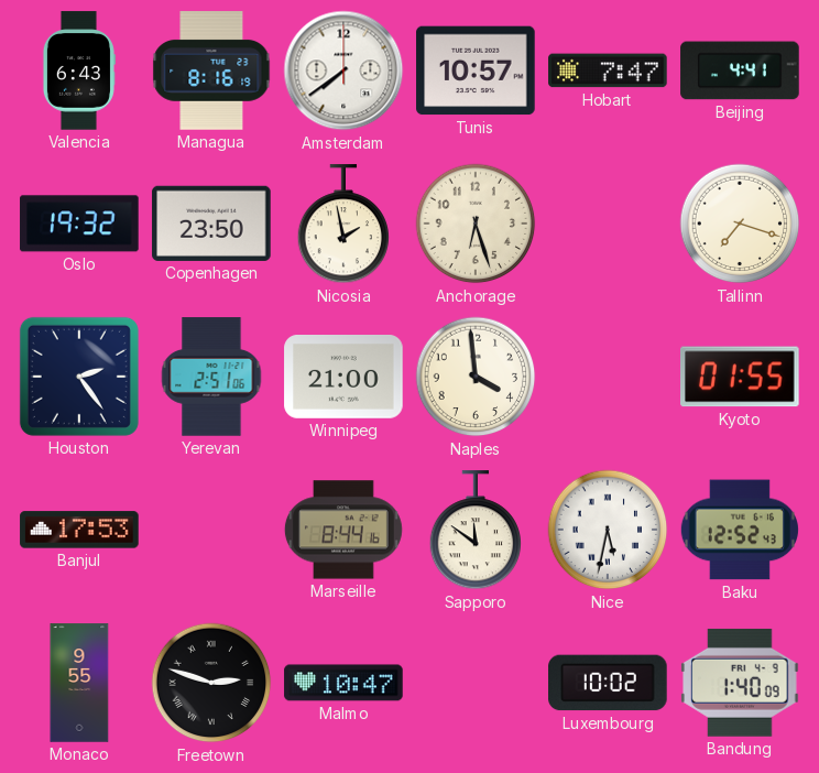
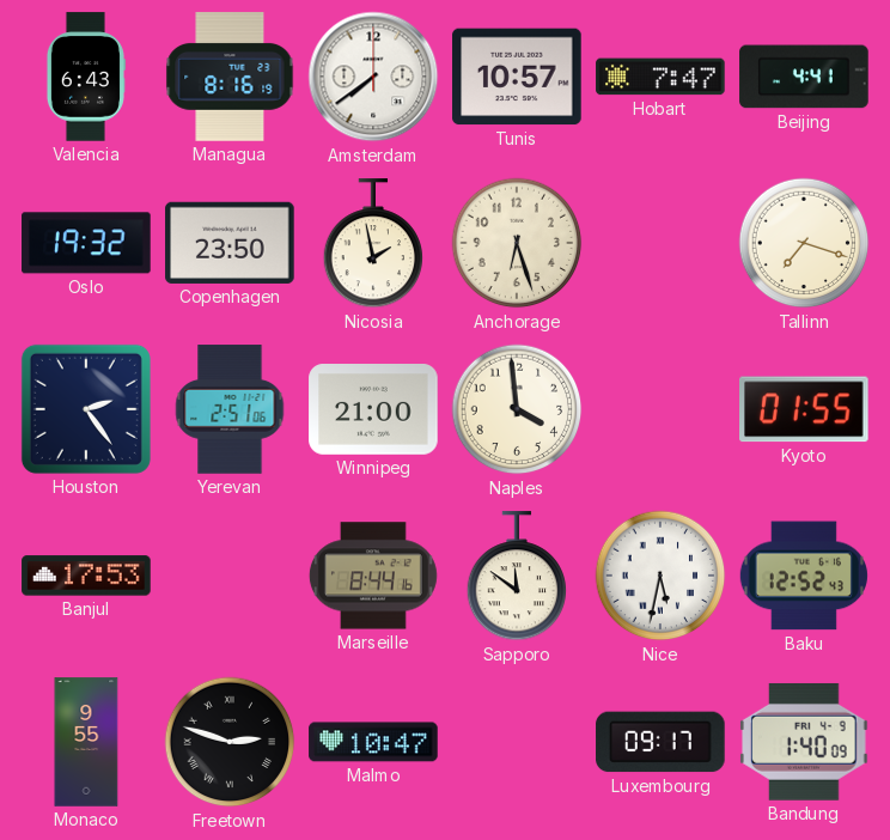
Luxembourg: 10:02 -> 09:17
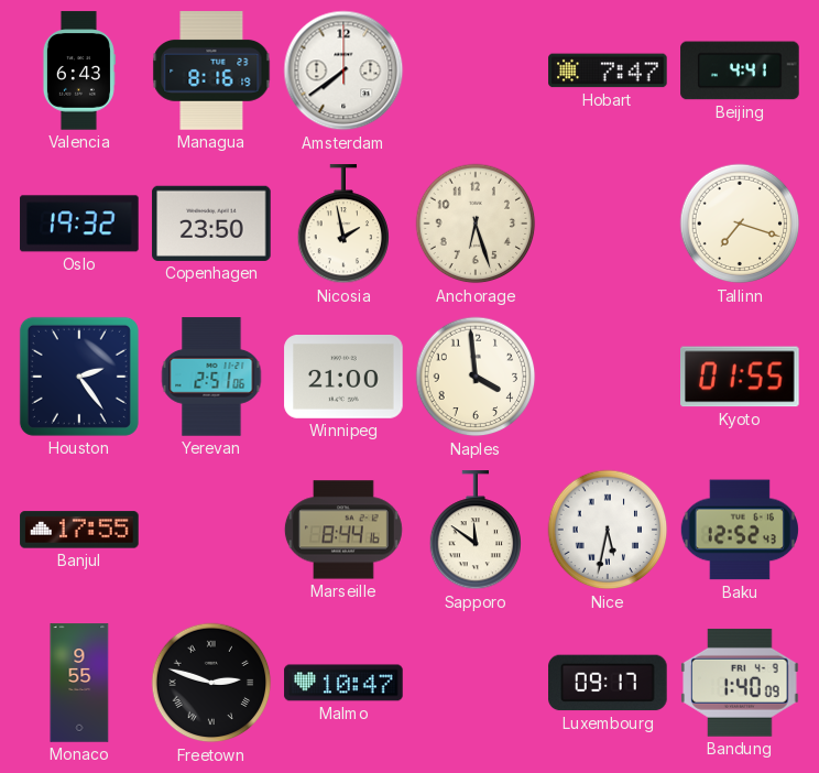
Tunis: 10:57 -> none
Banjul: 17:53 -> 17:55
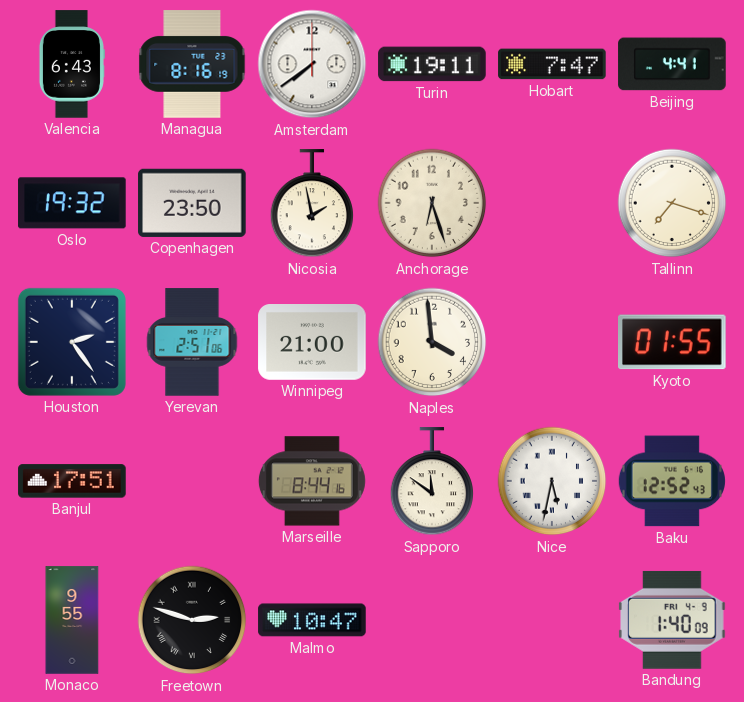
Turin: none -> 19:11
Banjul: 17:55 -> 17:51
Luxembourg: 09:17 -> none
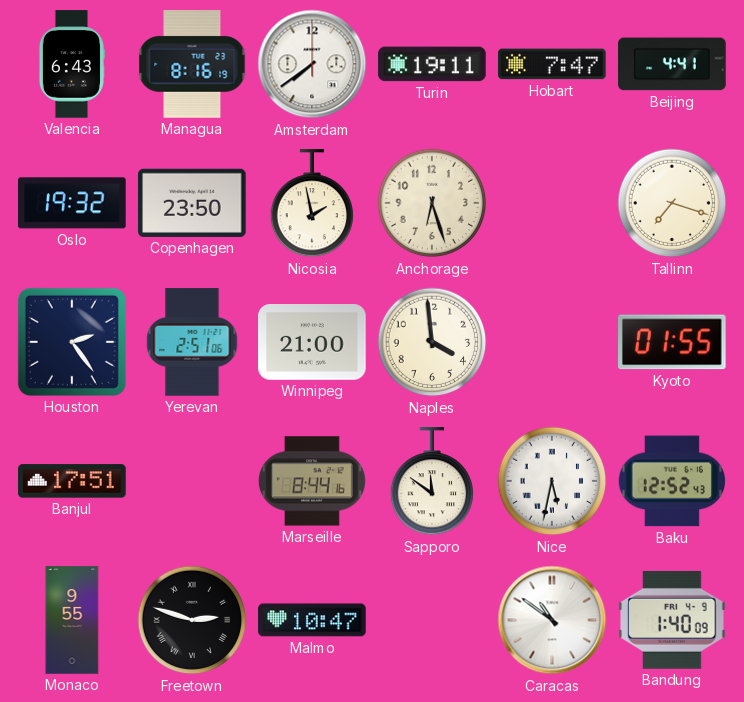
Caracas: none -> 10:51
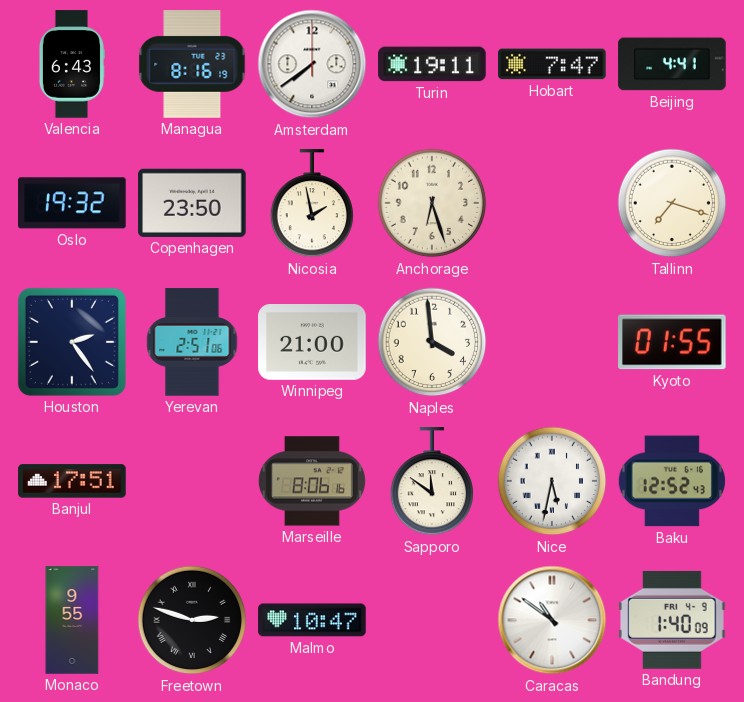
Marseille: 8:44 -> 8:06
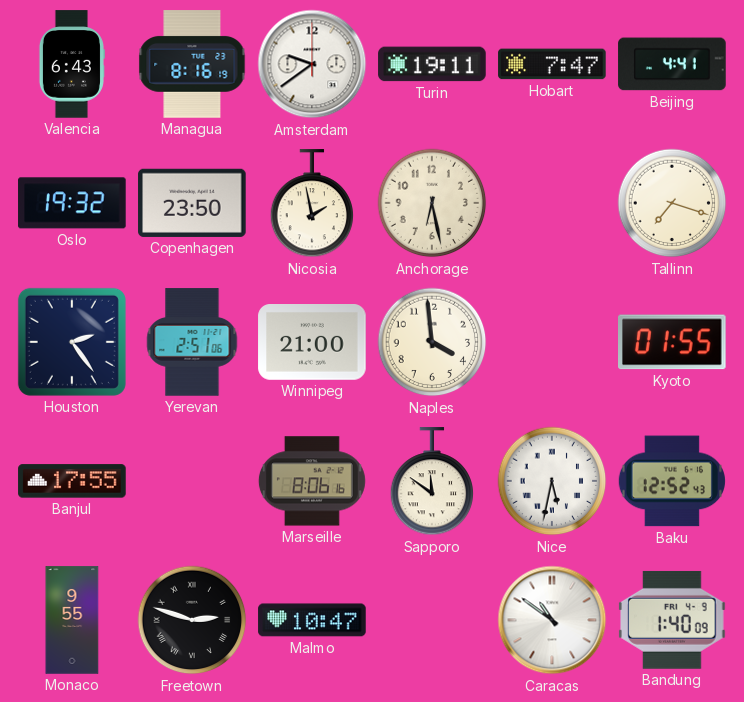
Amsterdam: 7:39 -> 9:39
Anchorage: 6:27 -> 6:28
Banjul: 17:51 -> 17:55
